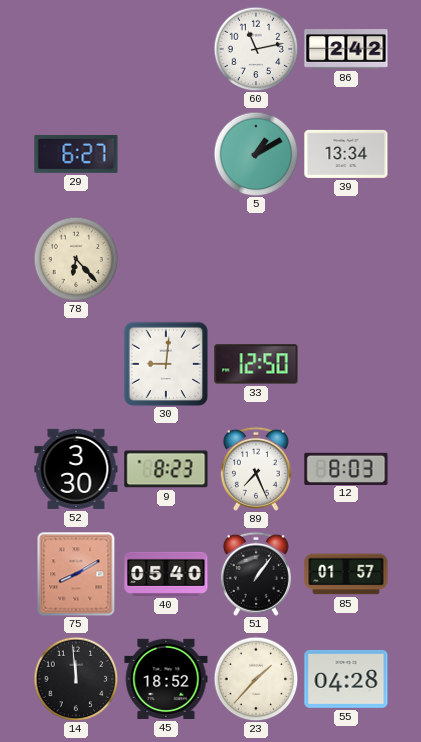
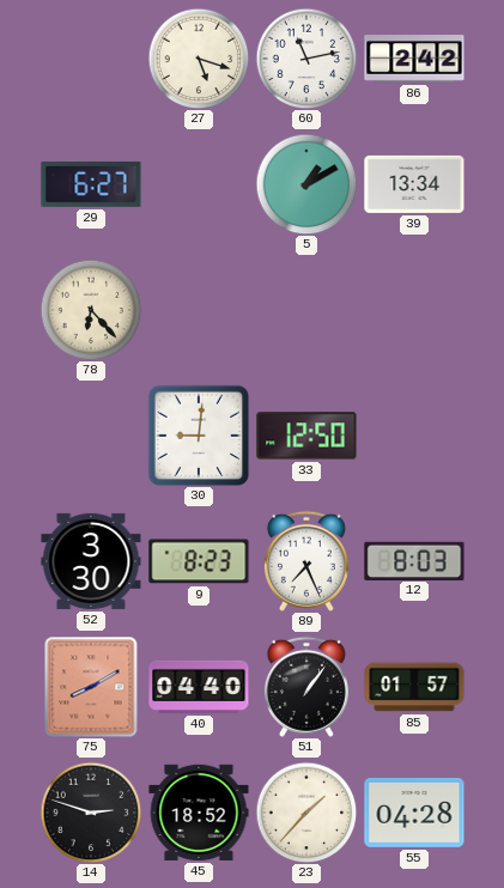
27: none -> 5:18
40: 05:40 -> 04:40
14: 11:59 -> 2:48
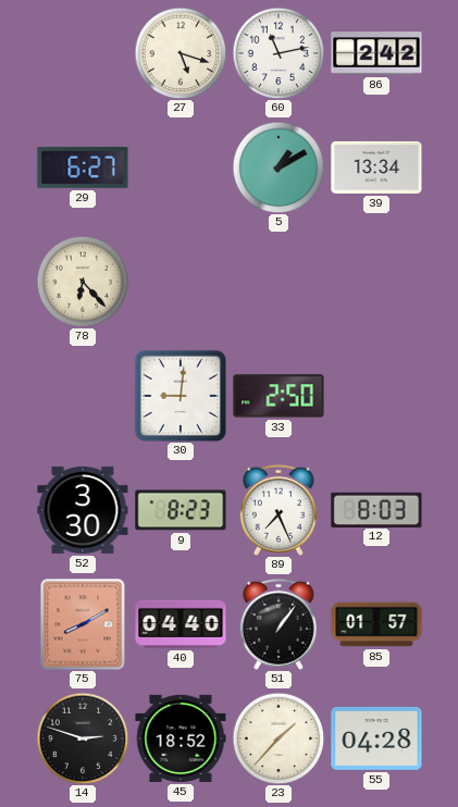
33: 12:50 -> 2:50
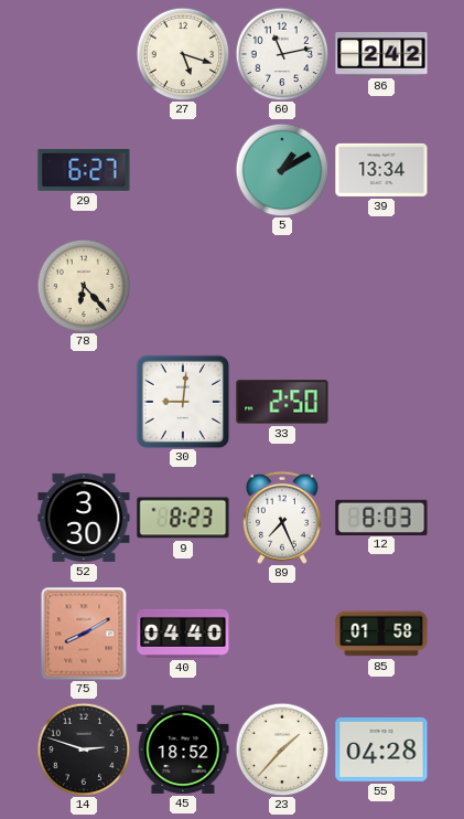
51: 1:06 -> none
85: 01:57 -> 01:58
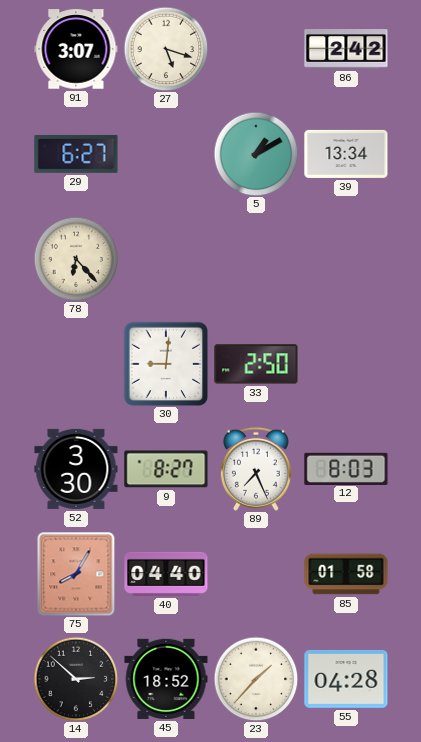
91: none -> 3:07
60: 11:13 -> none
9: 8:23 -> 8:27
75: 8:10 -> 8:05
14: 2:48 -> 2:52
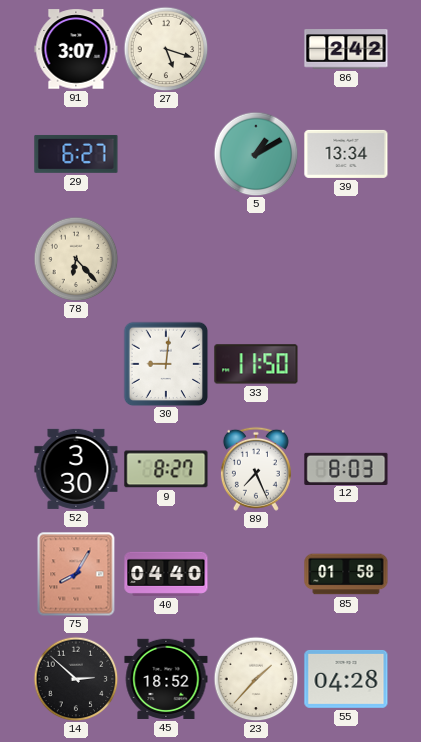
33: 2:50 -> 11:50
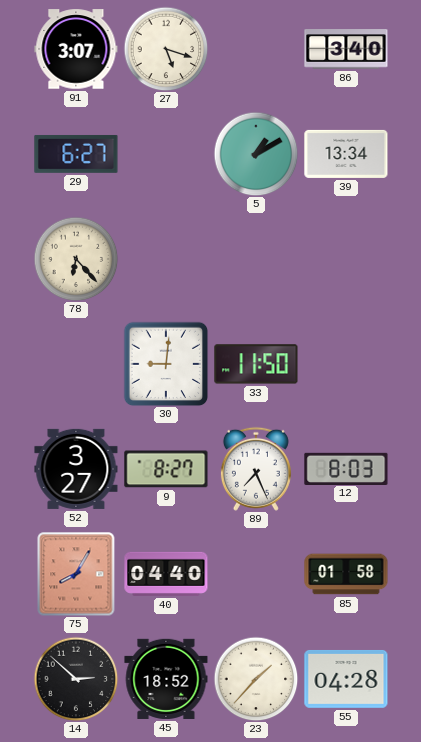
86: 2:42 -> 3:40
52: 3:30 -> 3:27
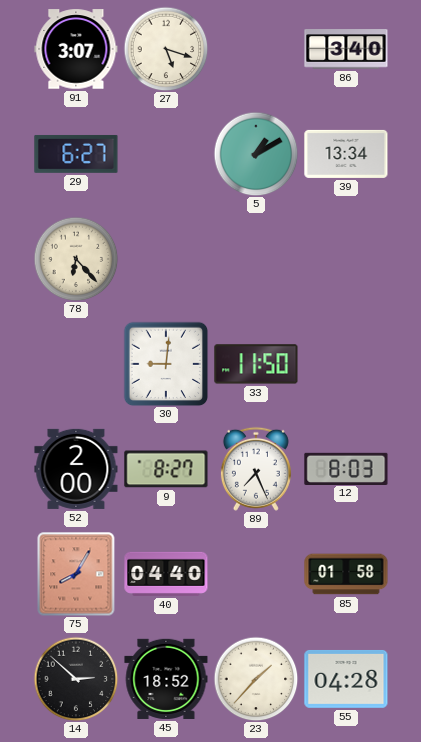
52: 3:27 -> 2:00
